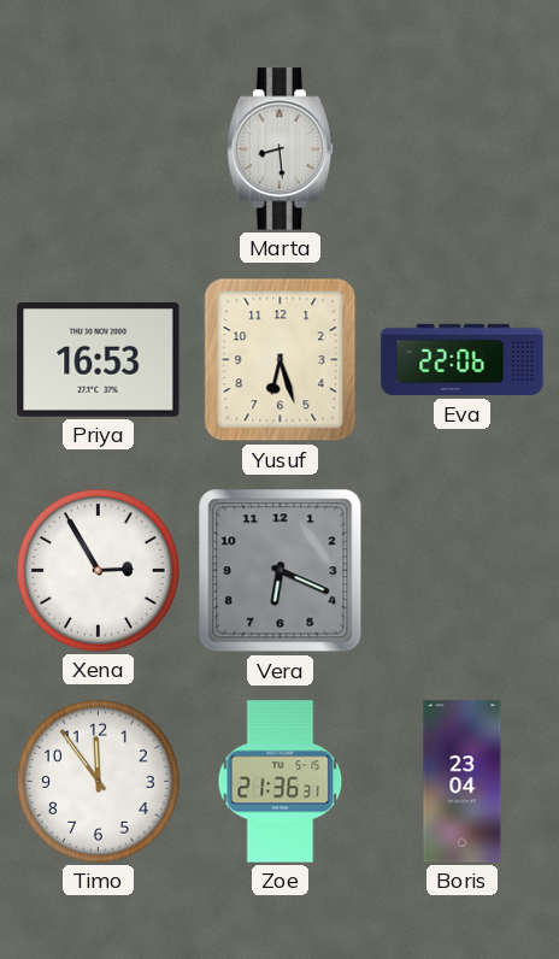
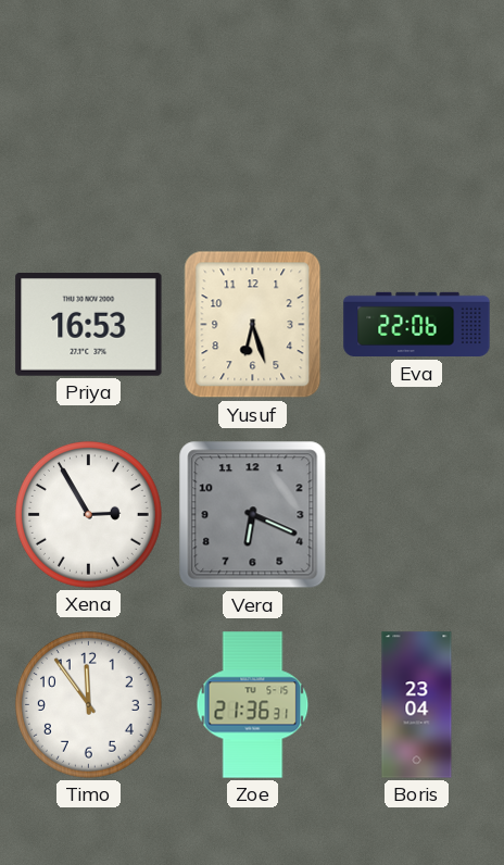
Marta: 8:29 -> none
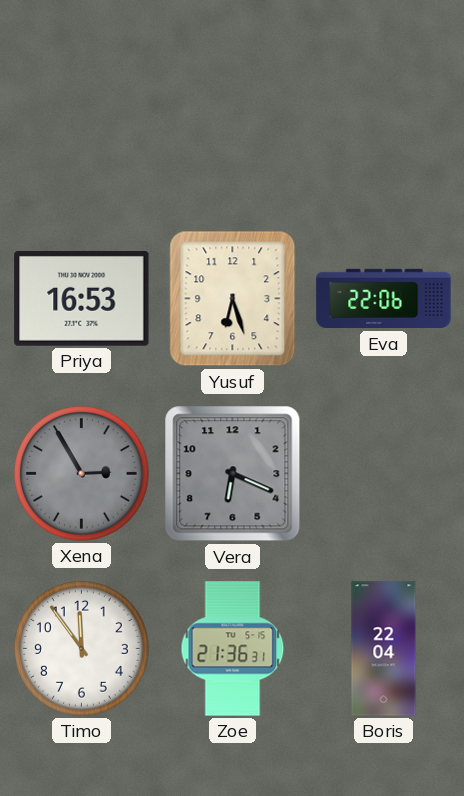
Xena dial: white -> grey
Boris: 23:04 -> 22:04
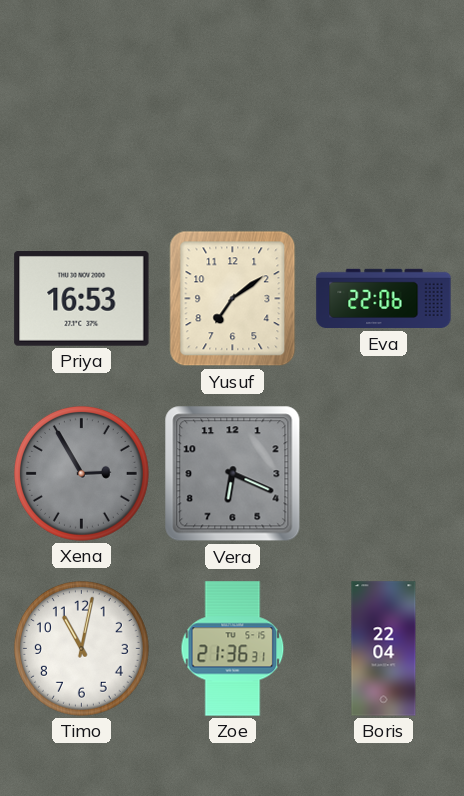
Yusuf: 6:27 -> 7:09
Timo: 11:54 -> 11:02
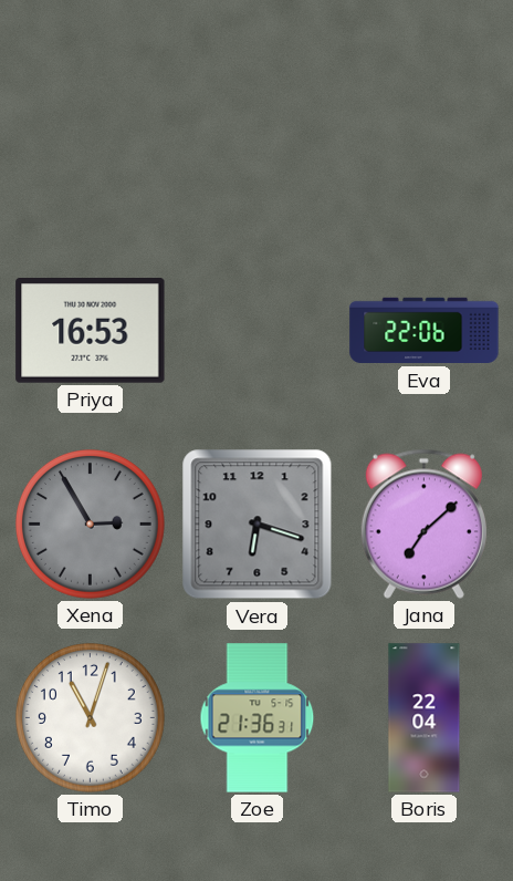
Yusuf: 7:09 -> none
Vera: 6:19 -> 6:18
Jana: none -> 7:08
Timo: 11:02 -> 11:03
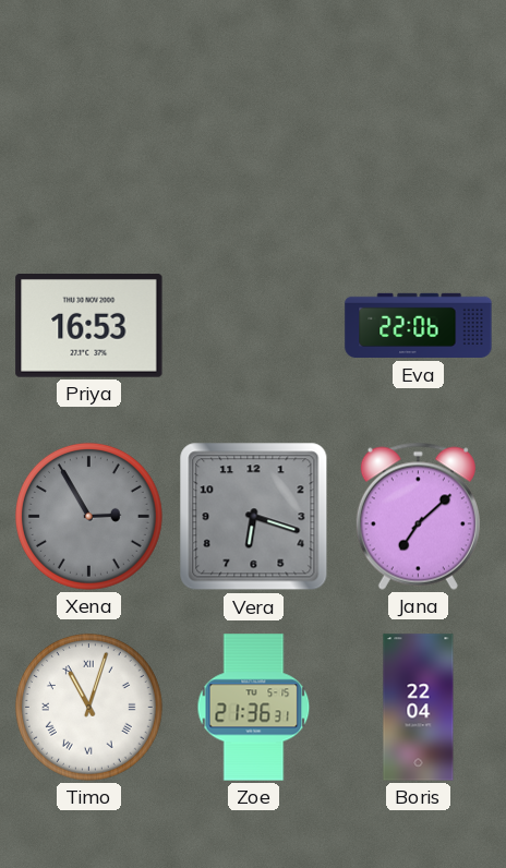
Timo numerals: Arabic -> Roman
